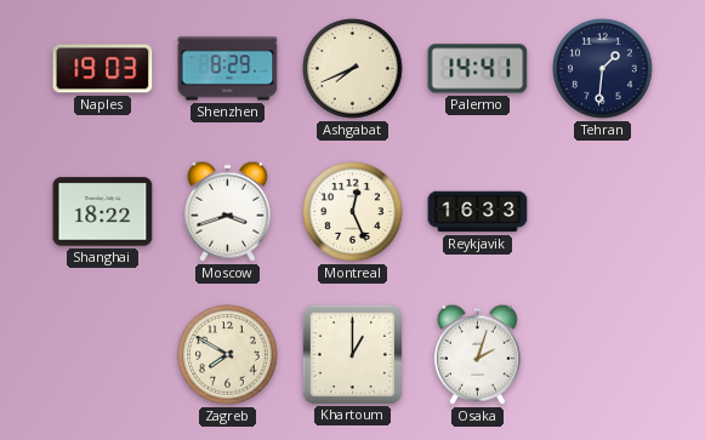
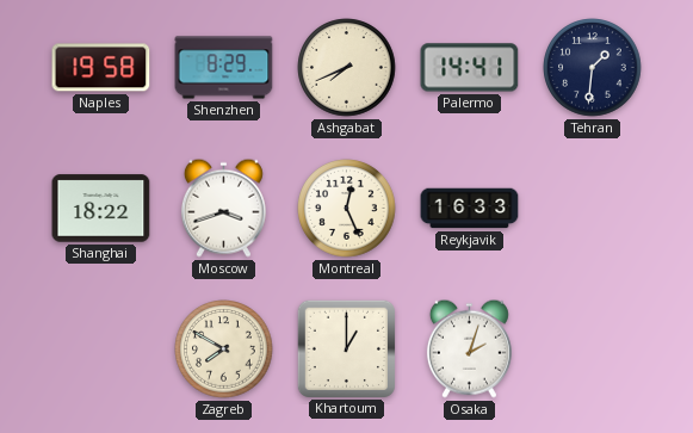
Naples: 19:03 -> 19:58
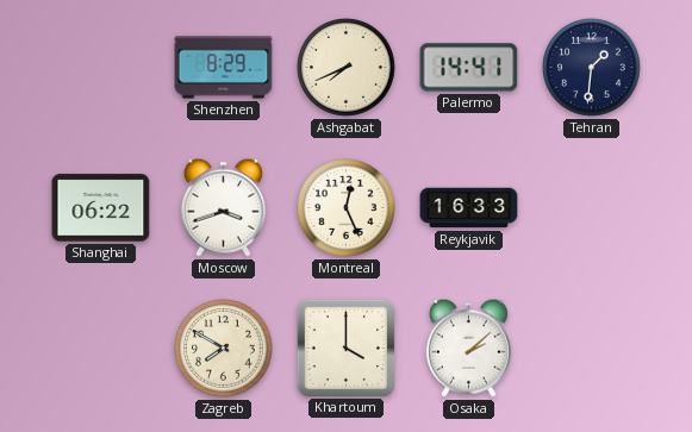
Naples: 19:58 -> none
Shanghai: 18:22 -> 06:22
Khartoum: 1:00 -> 4:00
Osaka: 2:03 -> 2:08
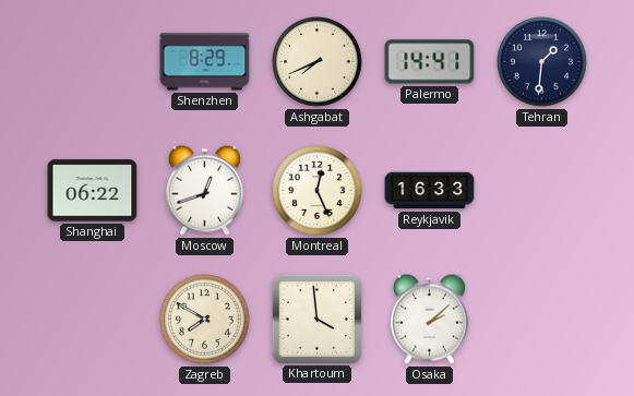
Moscow: 3:42 -> 12:42
Khartoum: 4:00 -> 3:59
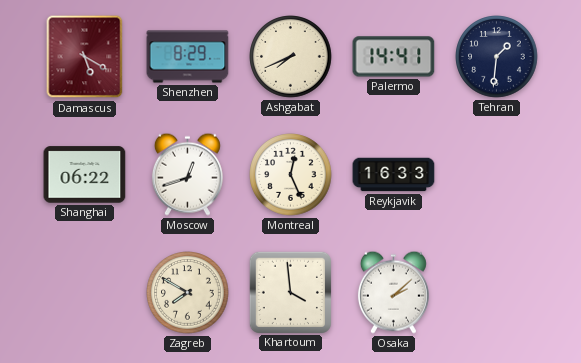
Damascus: none -> 5:20
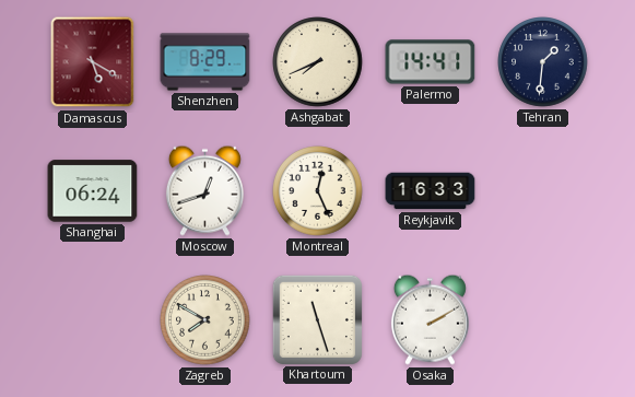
Shanghai: 06:22 -> 06:24
Khartoum: 3:59 -> 11:27
Osaka: 2:08 -> 2:10
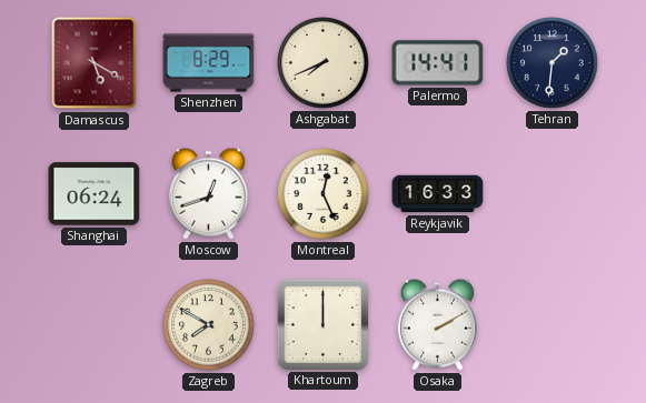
Khartoum: 11:27 -> 12:00
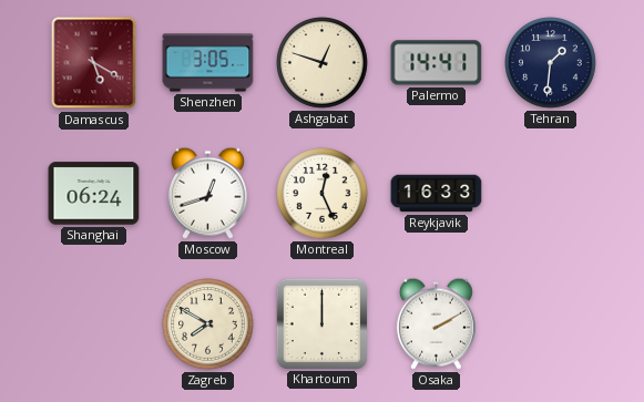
Shenzhen: 8:29 -> 3:05
Ashgabat: 7:41 -> 12:48
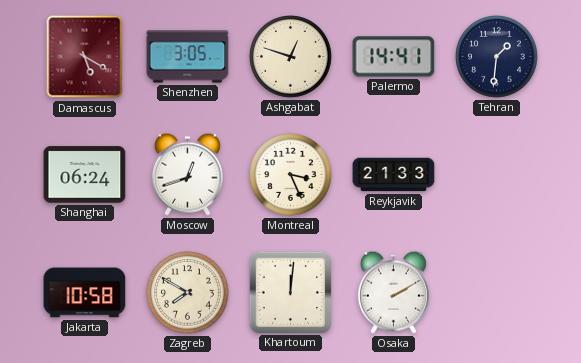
Montreal: 12:26 -> 3:26
Reykjavik: 16:33 -> 21:33
Jakarta: none -> 10:58
Khartoum: 12:00 -> 12:01
